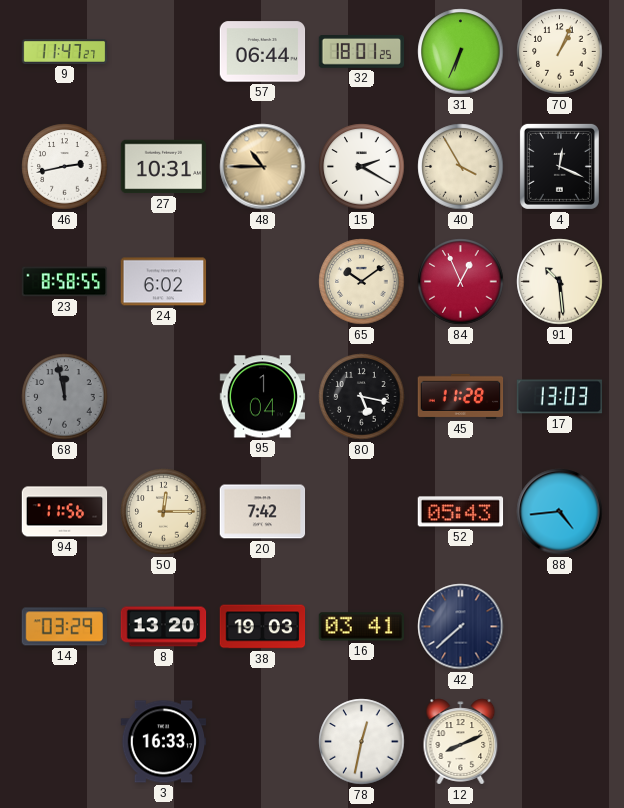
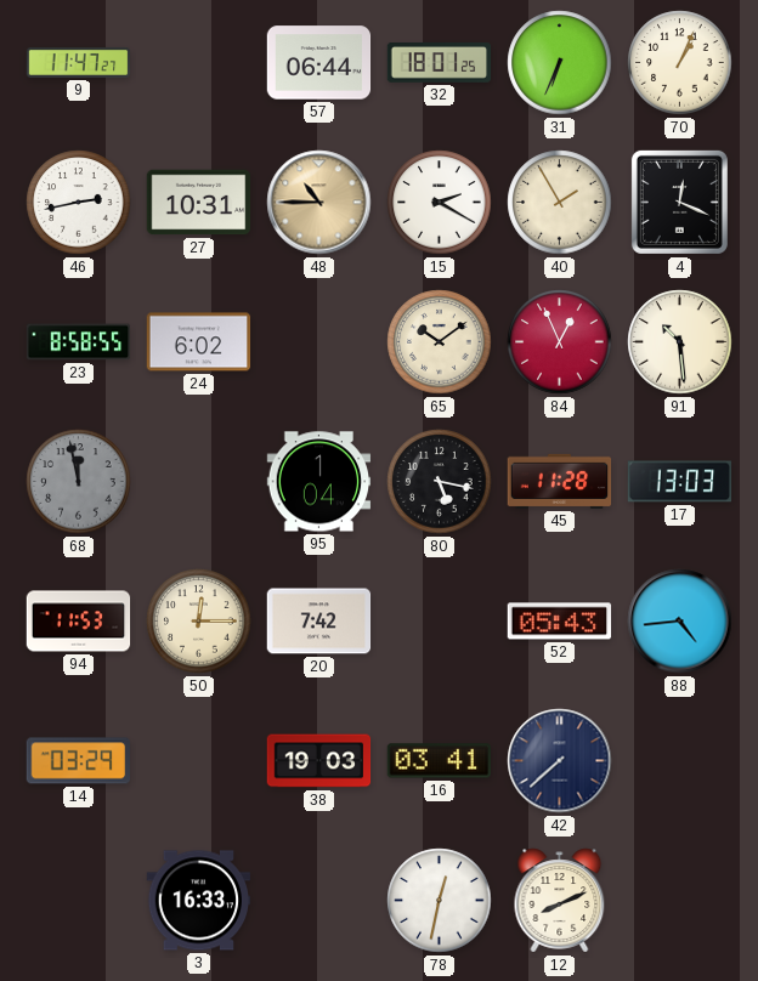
40: 3:55 -> 1:55
94: 11:56 -> 11:53
8: 13:20 -> none
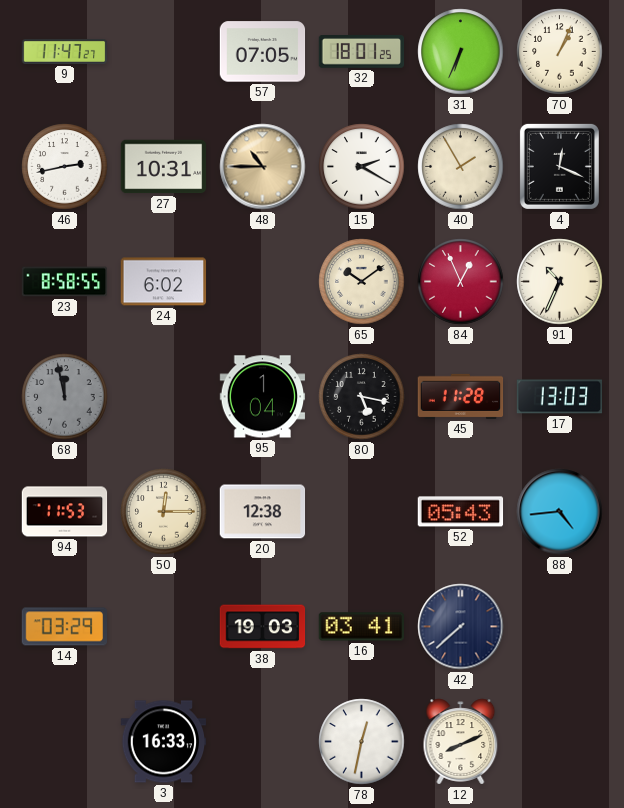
57: 06:44 -> 07:05
91: 10:29 -> 10:34
20: 7:42 -> 12:38
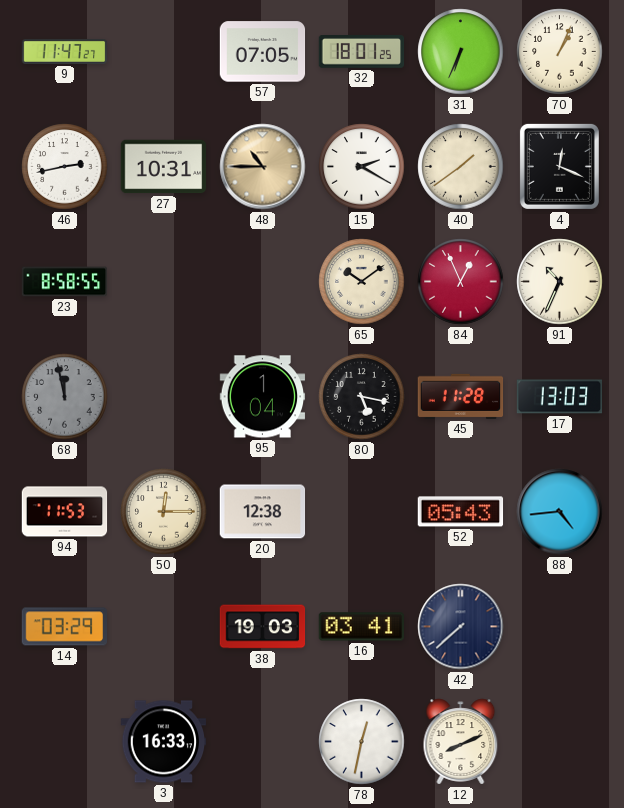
40: 1:55 -> 1:39
24: 6:02 -> none
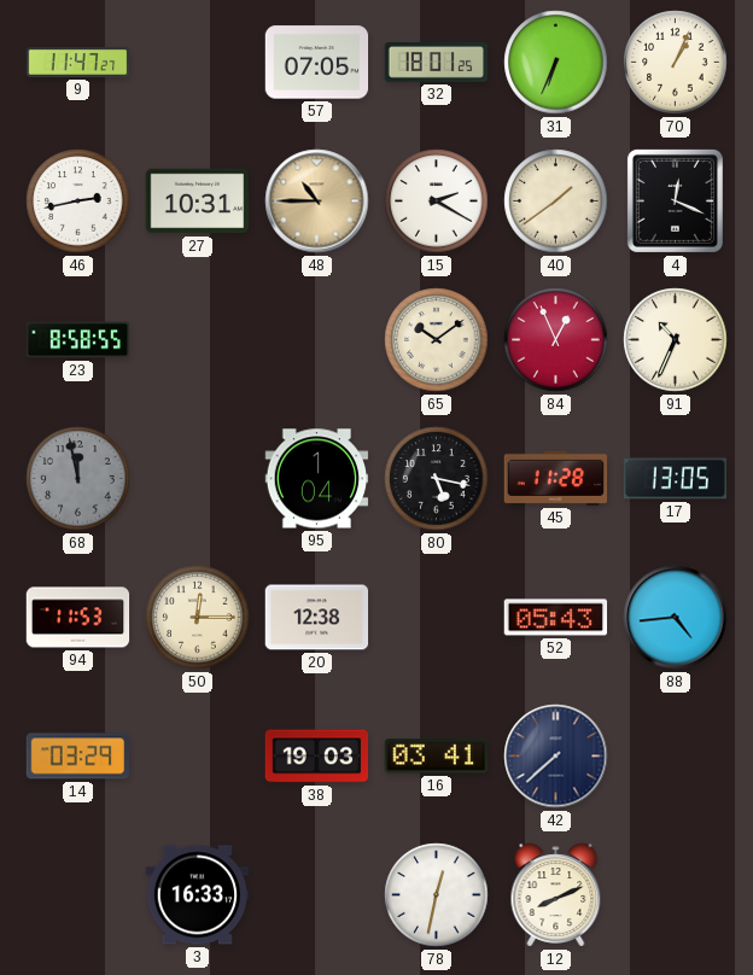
17: 13:03 -> 13:05
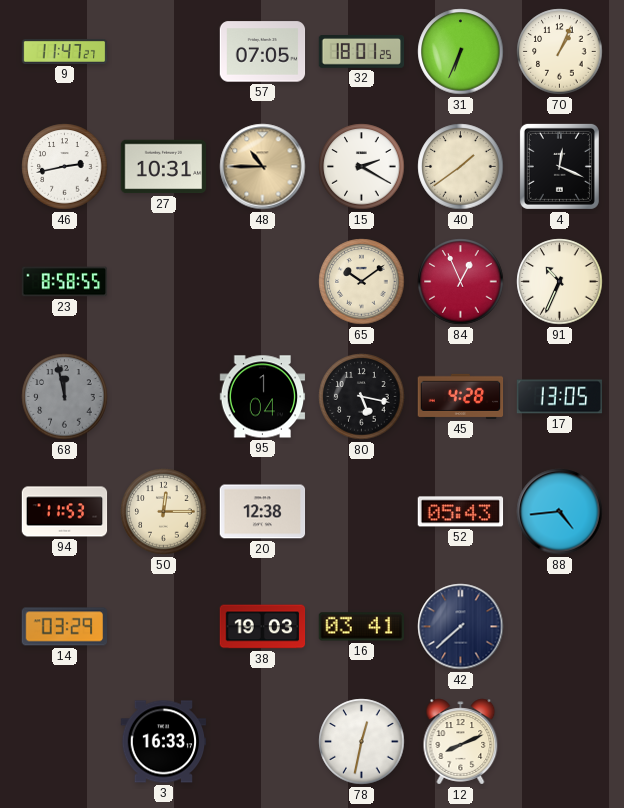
45: 11:28 -> 4:28
